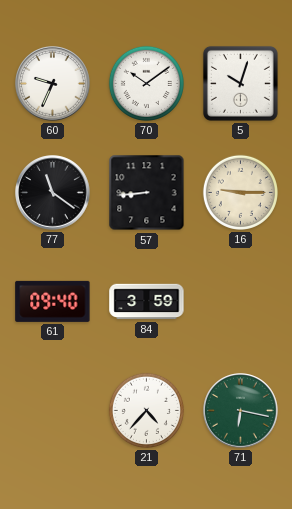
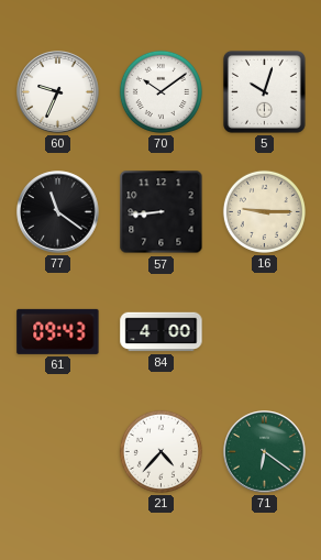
61: 09:40 -> 09:43
84: 3:59 -> 4:00
71: 6:17 -> 6:21
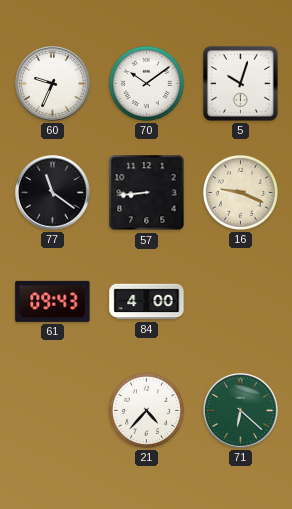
16: 9:15 -> 9:19
71: 6:21 -> 6:22
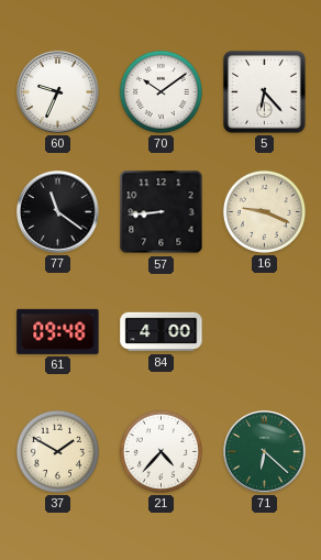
5: 10:03 -> 6:23
61: 09:43 -> 09:48
37: none -> 1:50
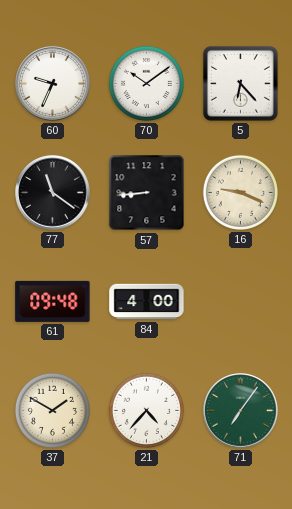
71: 6:22 -> 7:06
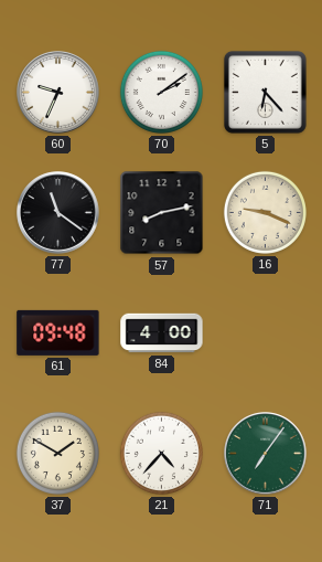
70: 10:09 -> 2:09
57: 8:44 -> 8:13
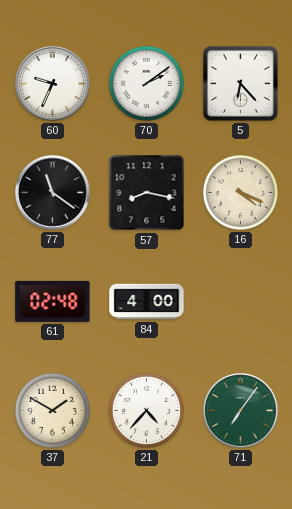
57: 8:13 -> 8:17
16: 9:19 -> 4:19
61: 09:48 -> 02:48
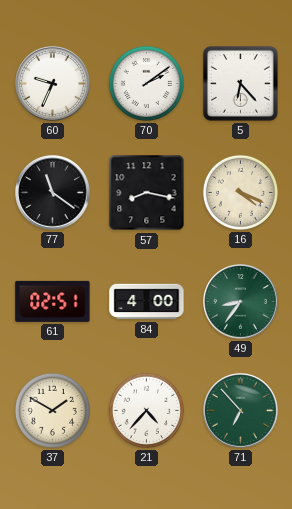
61: 02:48 -> 02:51
49: none -> 8:36
71: 7:06 -> 6:53
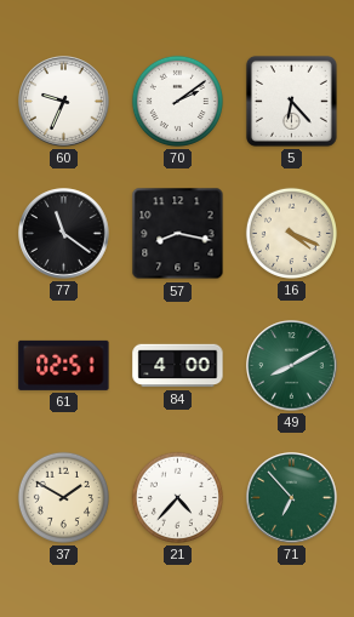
49: 8:36 -> 8:10
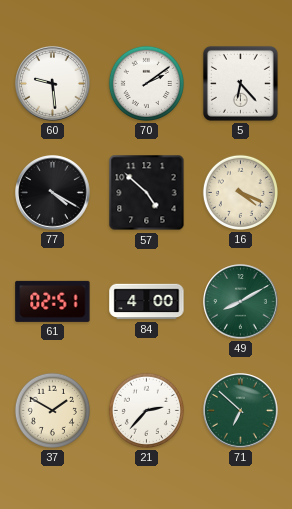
60: 9:34 -> 9:29
77: 11:21 -> 4:20
57: 8:17 -> 4:52
21: 4:37 -> 2:37
71: 6:53 -> 6:52
